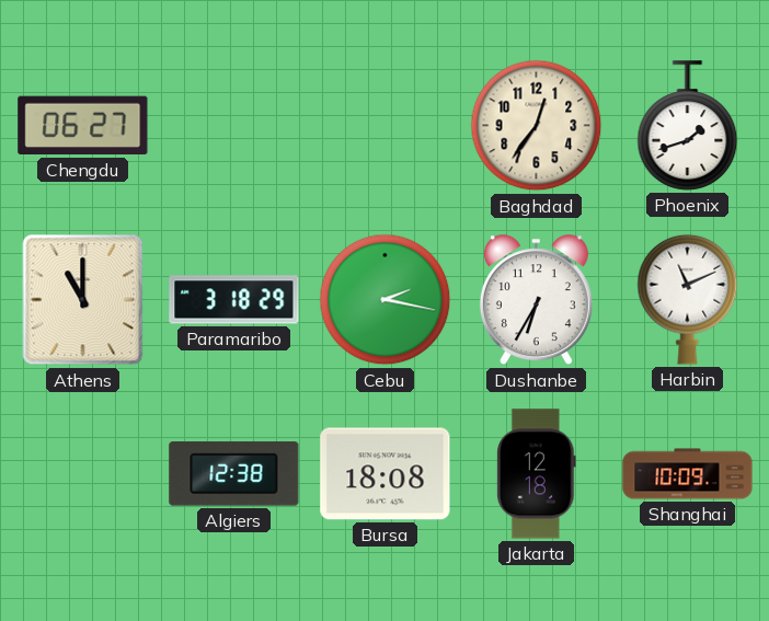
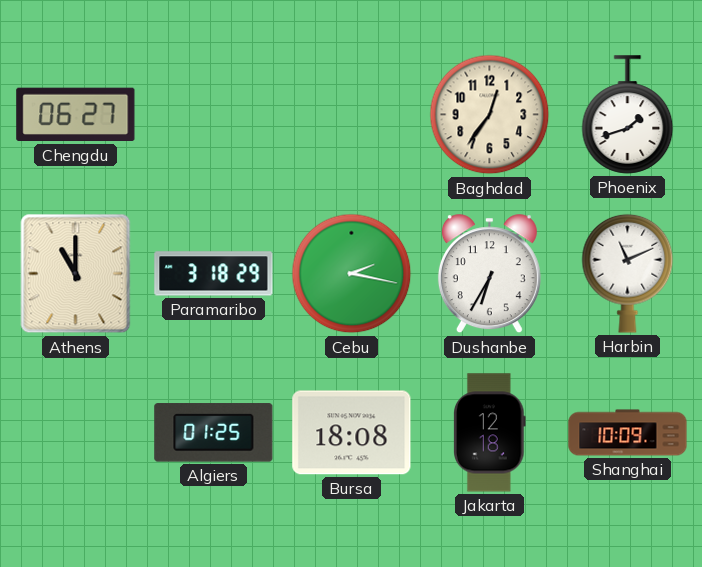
Algiers: 12:38 -> 01:25
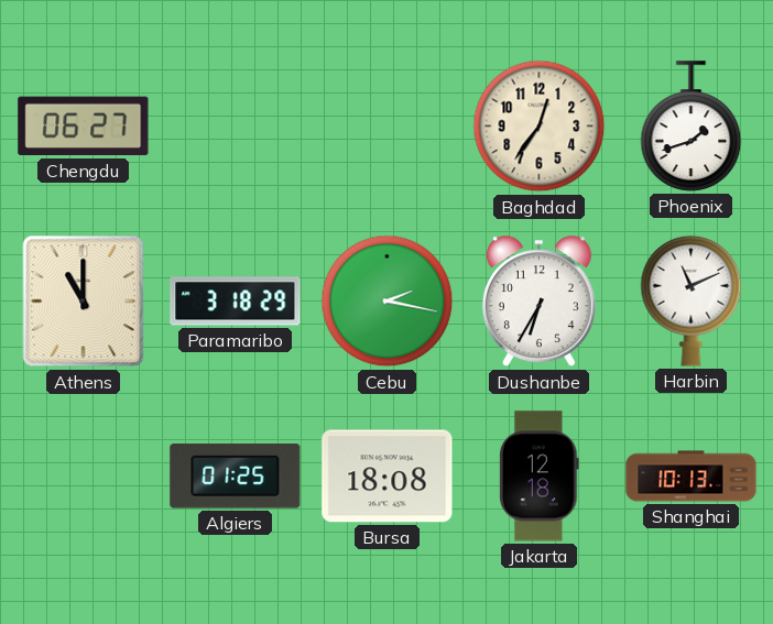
Shanghai: 10:09 -> 10:13
